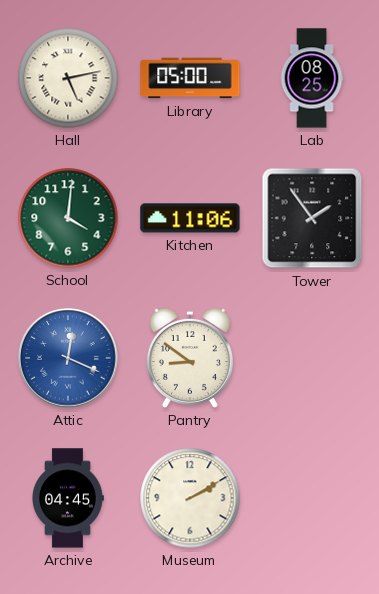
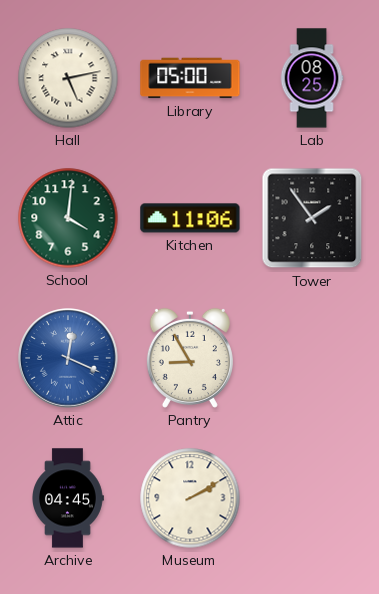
Pantry: 8:51 -> 8:55
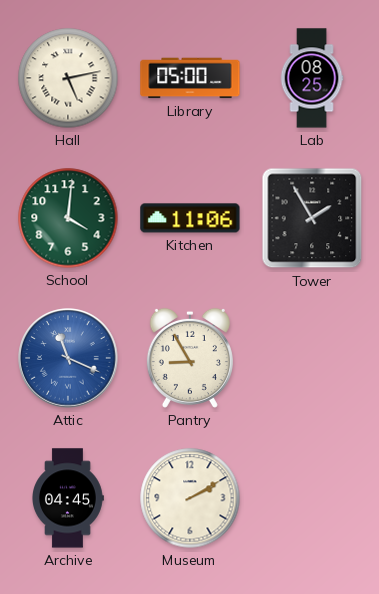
Tower: 1:54 -> 1:55
Attic: 12:19 -> 11:19
